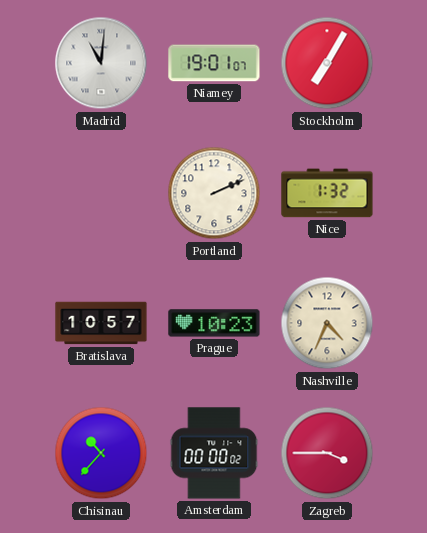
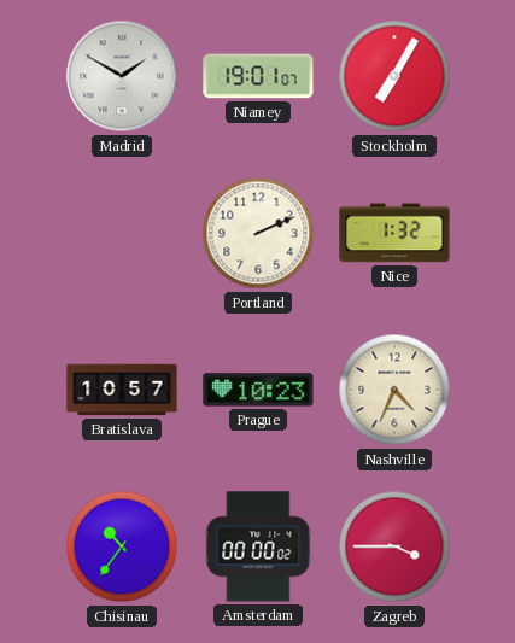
Madrid: 11:01 -> 1:50
Chisinau: 10:37 -> 10:36
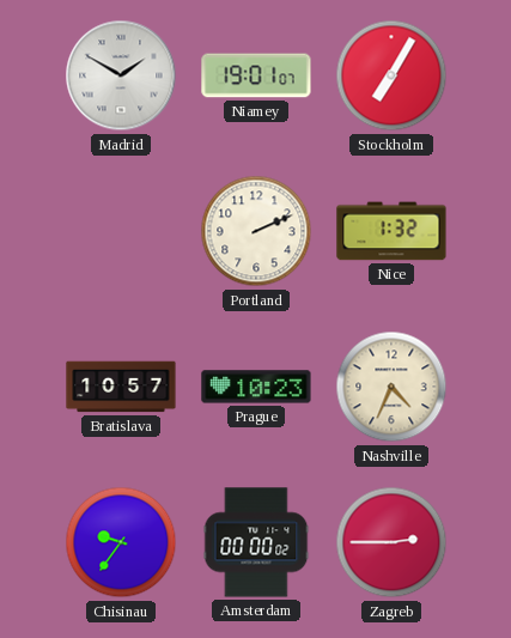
Chisinau: 10:36 -> 9:36
Zagreb: 3:45 -> 2:45
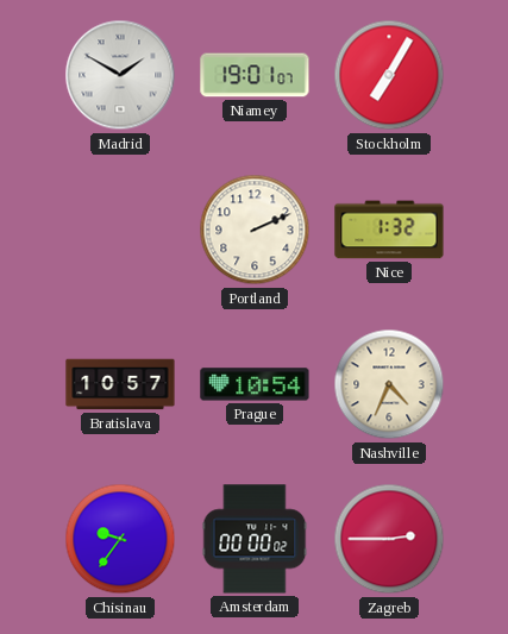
Prague: 10:23 -> 10:54
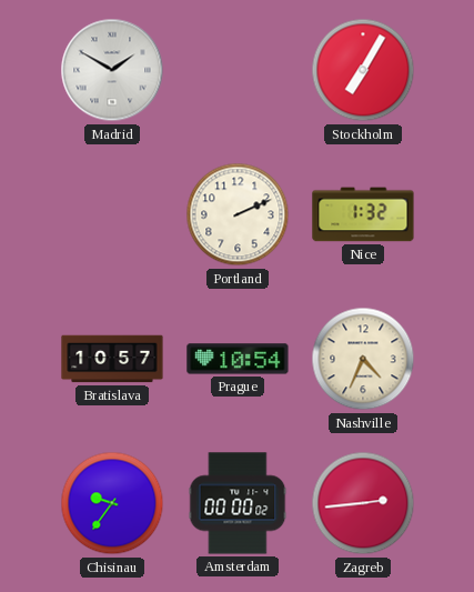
Niamey: 19:01 -> none
Zagreb: 2:45 -> 2:44
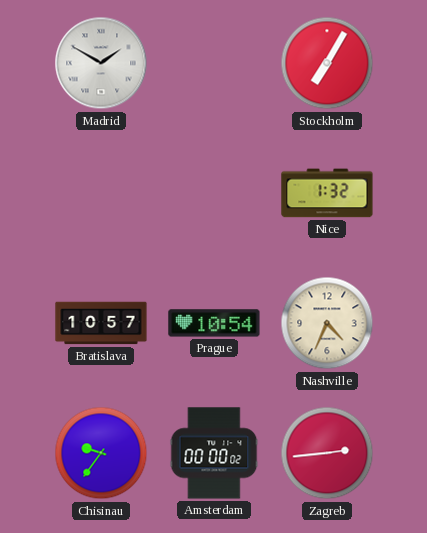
Portland: 2:11 -> none
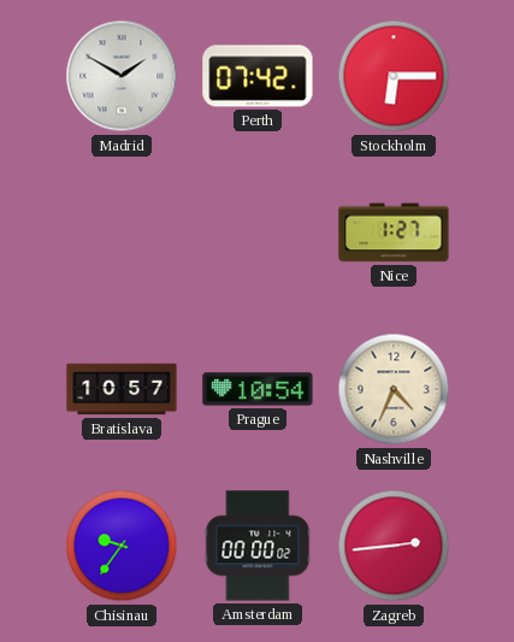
Perth: none -> 07:42
Stockholm: 7:05 -> 6:15
Nice: 1:32 -> 1:27
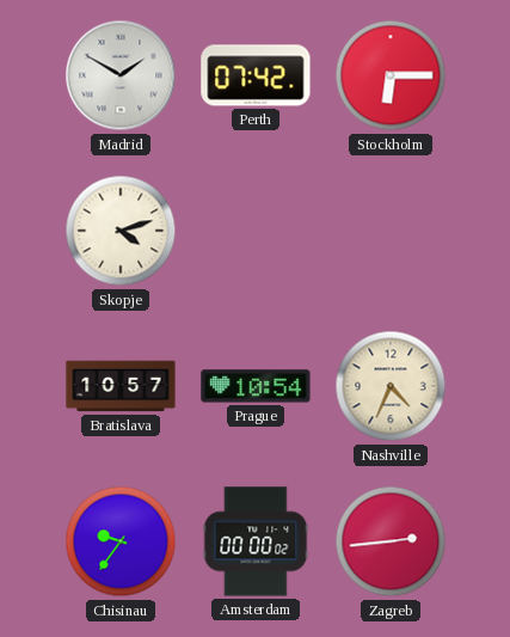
Skopje: none -> 4:12
Nice: 1:27 -> none
